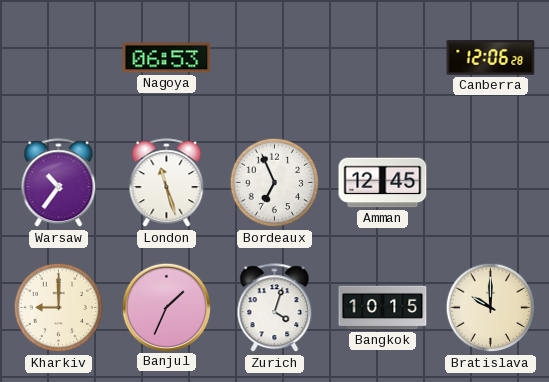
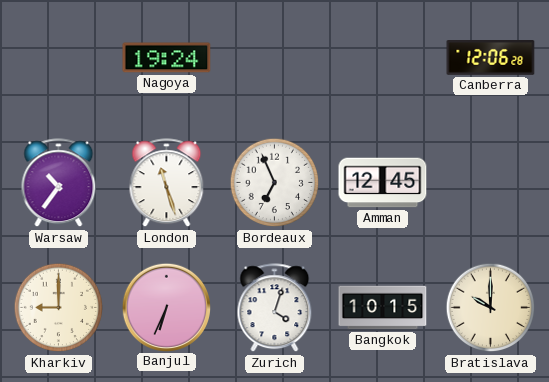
Nagoya: 06:53 -> 19:24
Banjul: 1:34 -> 6:34
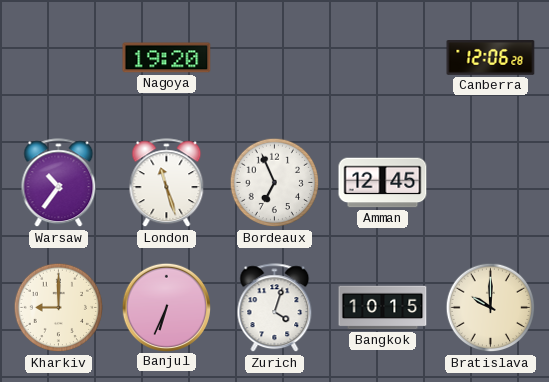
Nagoya: 19:24 -> 19:20
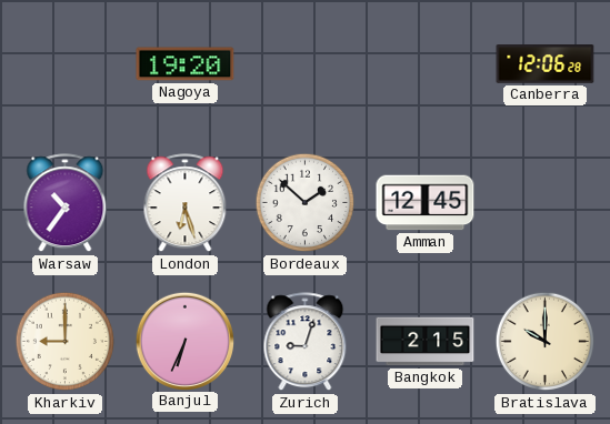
London: 11:27 -> 6:27
Bordeaux: 6:56 -> 1:52
Zurich: 4:03 -> 9:03
Bangkok: 10:15 -> 2:15
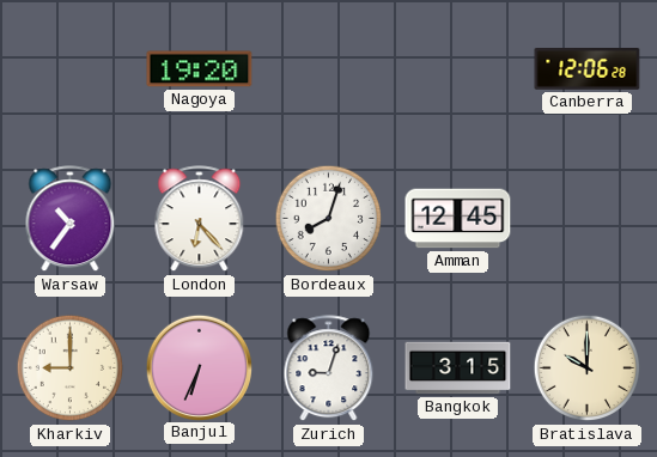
London: 6:27 -> 6:23
Bordeaux: 1:52 -> 8:03
Bangkok: 2:15 -> 3:15
